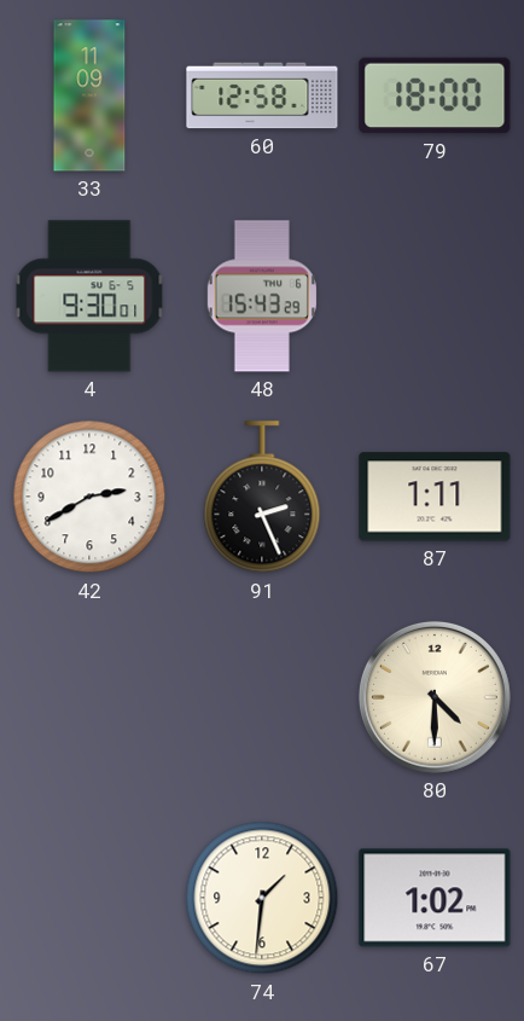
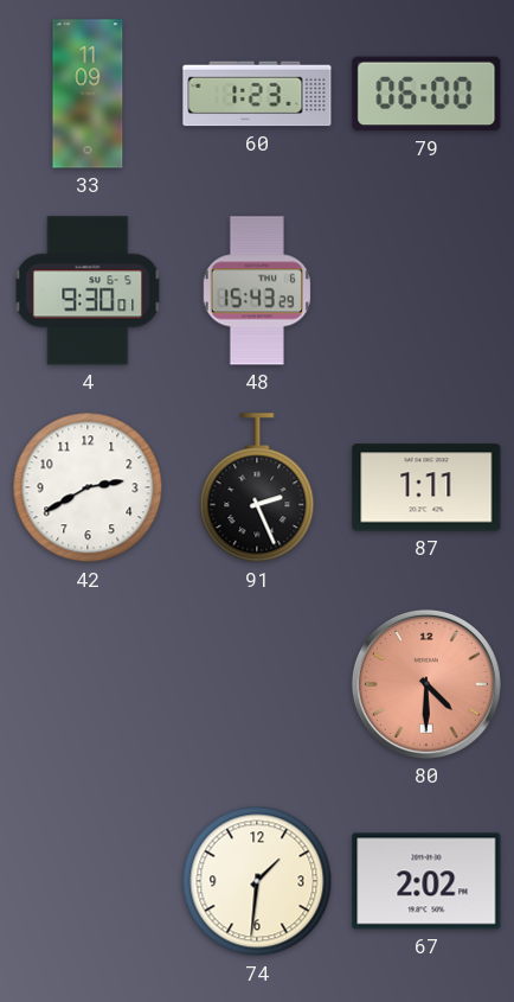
60: 12:58 -> 1:23
79: 18:00 -> 06:00
80 dial: cream -> salmon
67: 1:02 -> 2:02
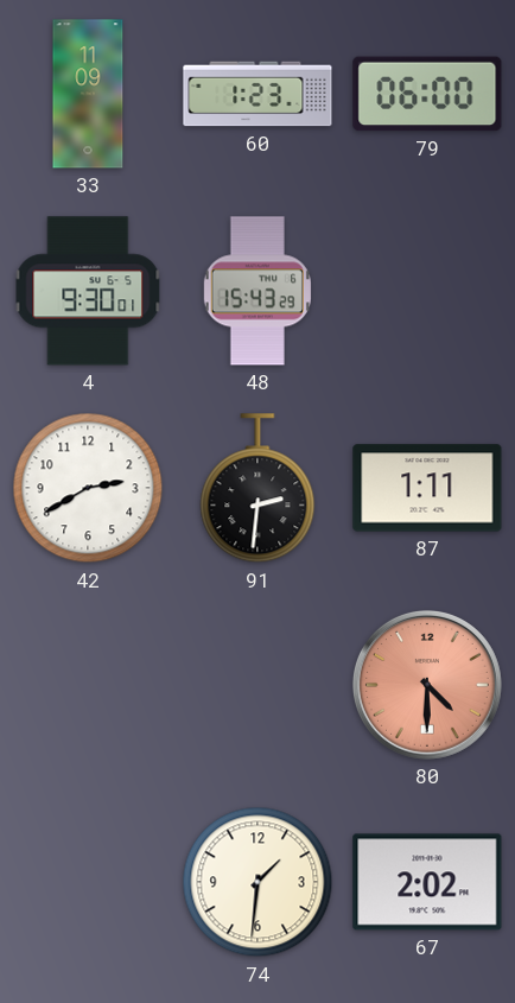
91: 2:26 -> 2:31
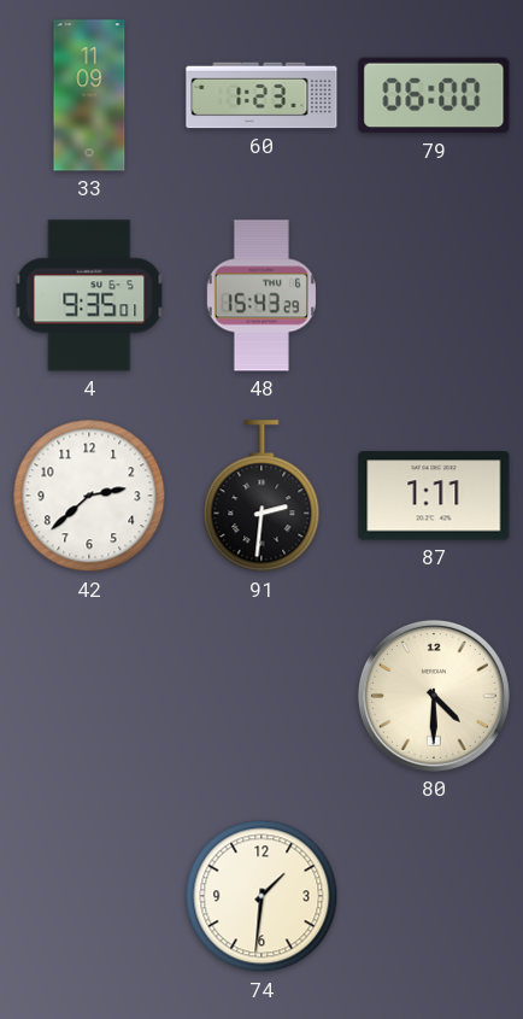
4: 9:30 -> 9:35
42: 2:40 -> 2:38
80 dial: salmon -> cream
67: 2:02 -> none
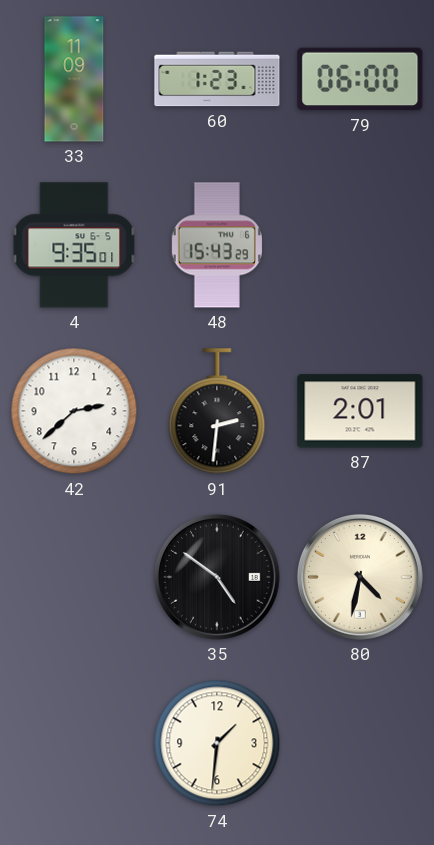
87: 1:11 -> 2:01
35: none -> 4:51
80: 4:30 -> 4:32
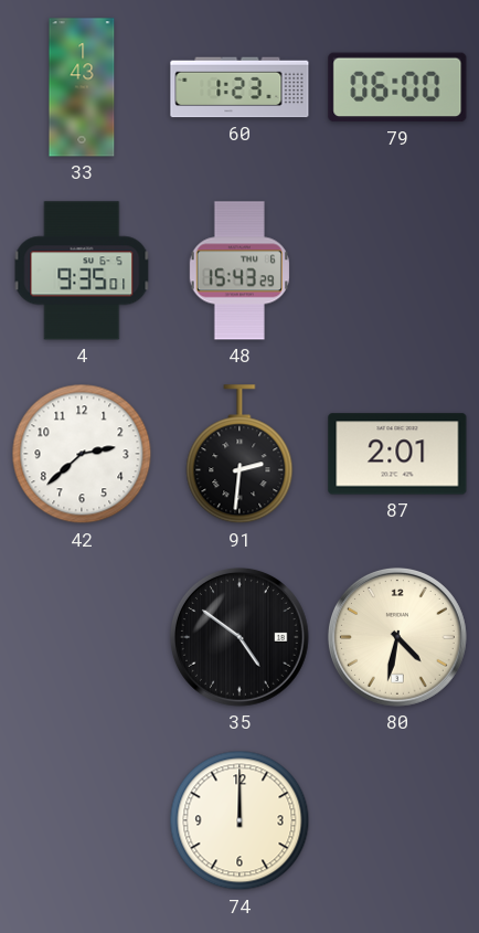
33: 11:09 -> 1:43
74: 1:31 -> 12:00
